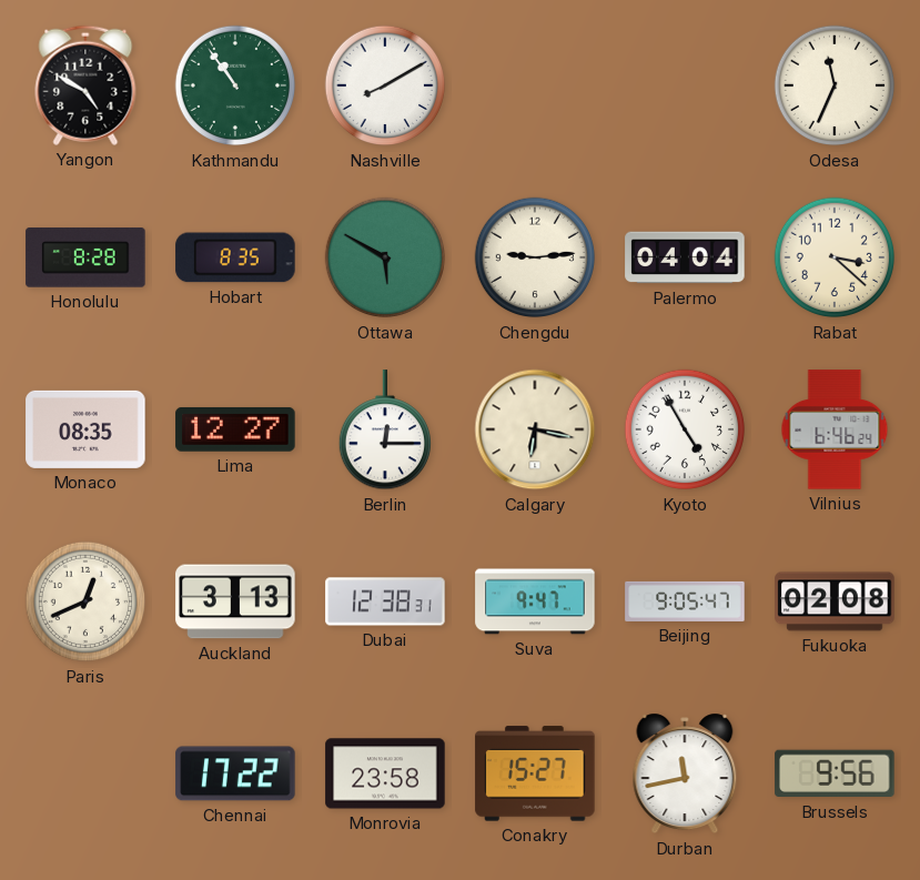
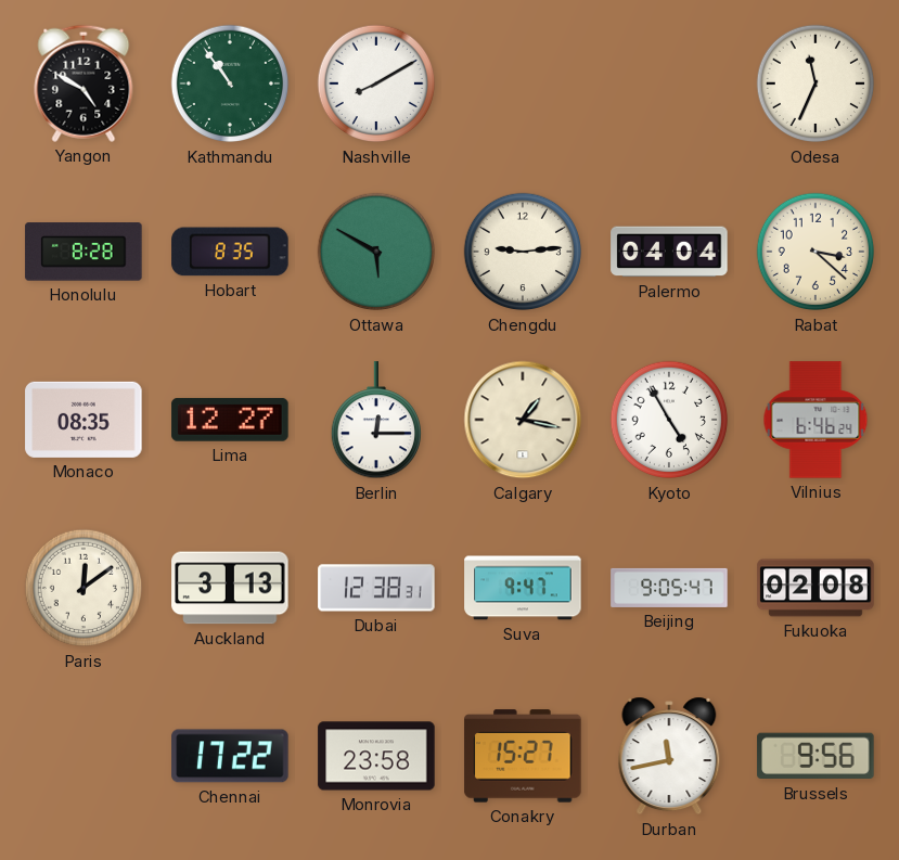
Calgary: 6:17 -> 1:17
Paris: 12:41 -> 12:09
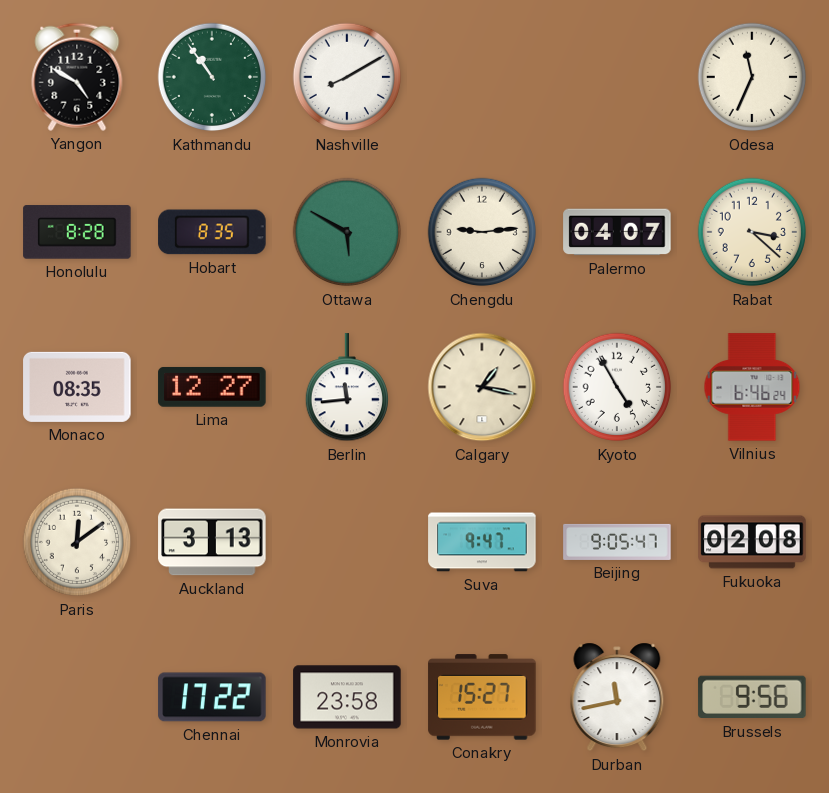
Palermo: 04:04 -> 04:07
Berlin: 12:15 -> 11:44
Dubai: 12:38 -> none
